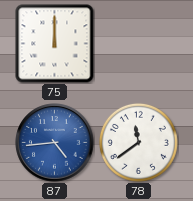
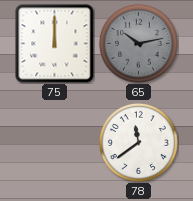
65: none -> 10:13
87: 4:44 -> none
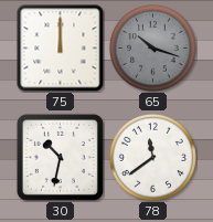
65: 10:13 -> 10:18
30: none -> 10:32
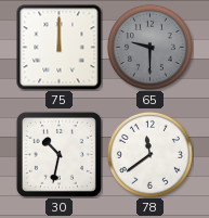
65: 10:18 -> 9:30
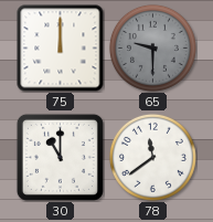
30: 10:32 -> 11:00
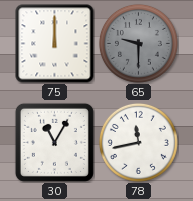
30: 11:00 -> 11:05
78: 11:39 -> 11:43
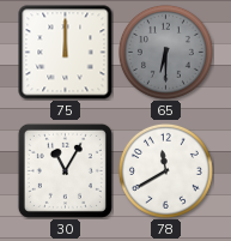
65: 9:30 -> 6:30
78: 11:43 -> 11:40
